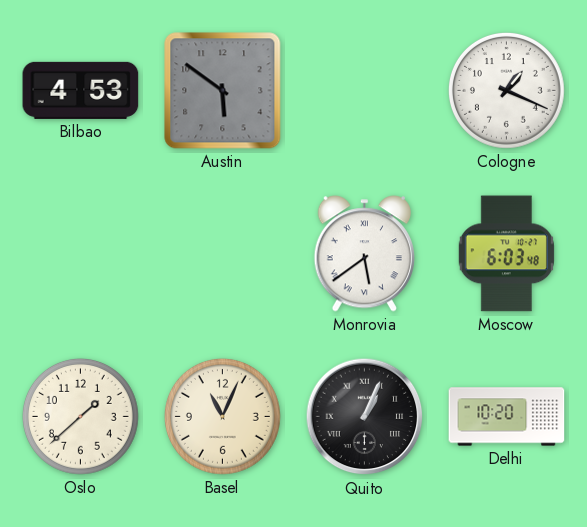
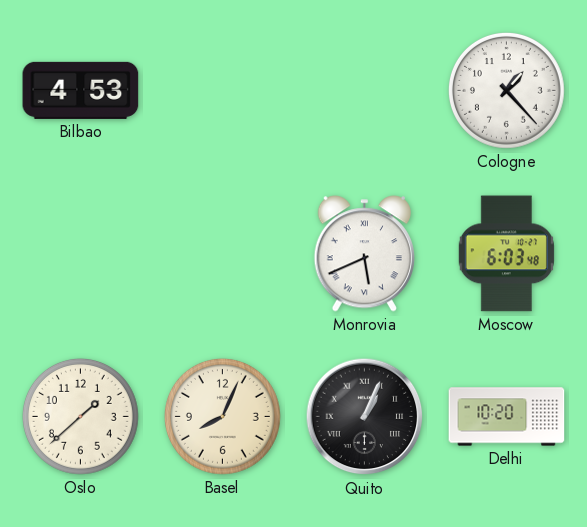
Austin: 5:51 -> none
Cologne: 1:19 -> 1:23
Monrovia: 5:39 -> 5:41
Basel: 11:04 -> 8:04
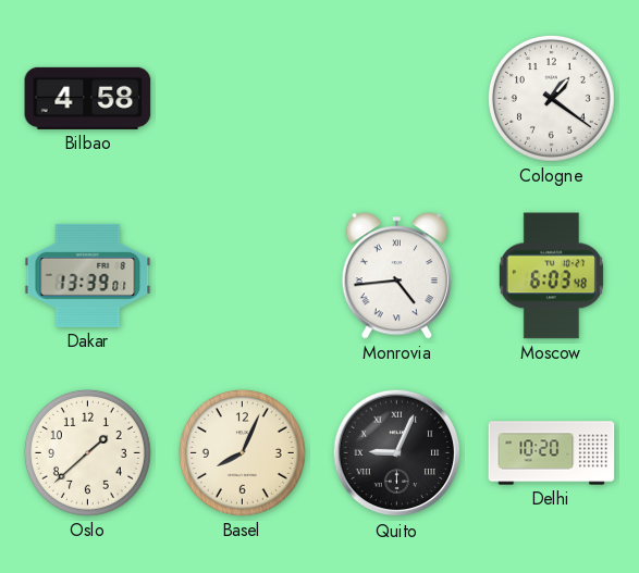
Bilbao: 4:53 -> 4:58
Cologne: 1:23 -> 1:21
Dakar: none -> 13:39
Monrovia: 5:41 -> 4:44
Quito: 1:04 -> 9:04
